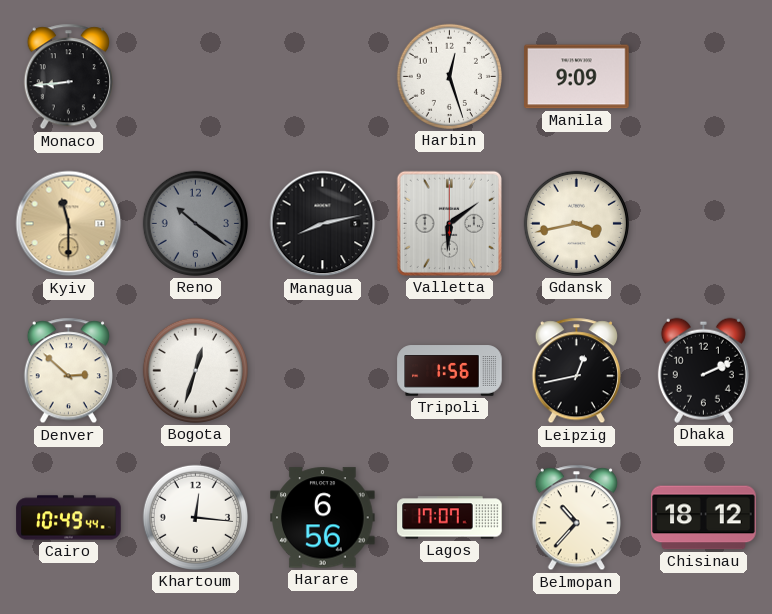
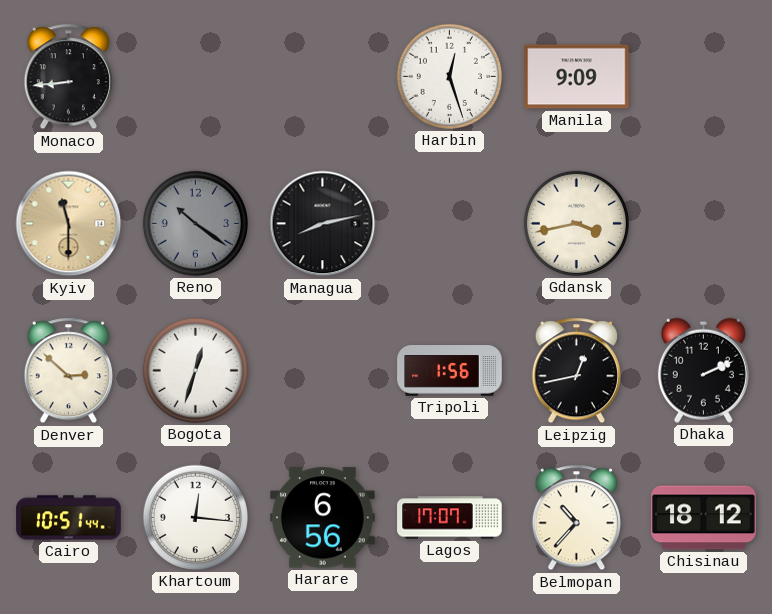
Valletta: 6:09 -> none
Cairo: 10:49 -> 10:51
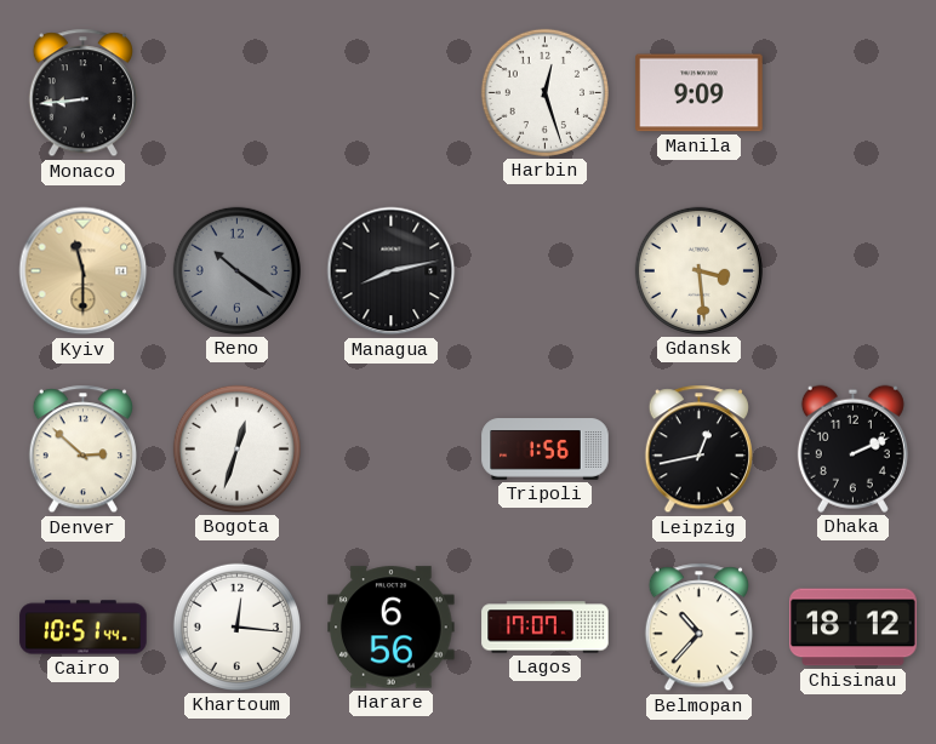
Gdansk: 3:43 -> 3:29
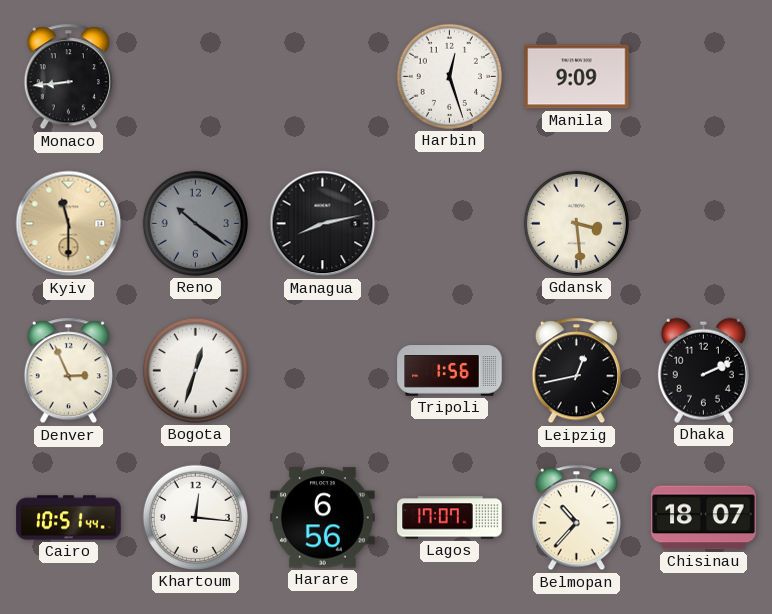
Denver: 2:52 -> 2:56
Chisinau: 18:12 -> 18:07
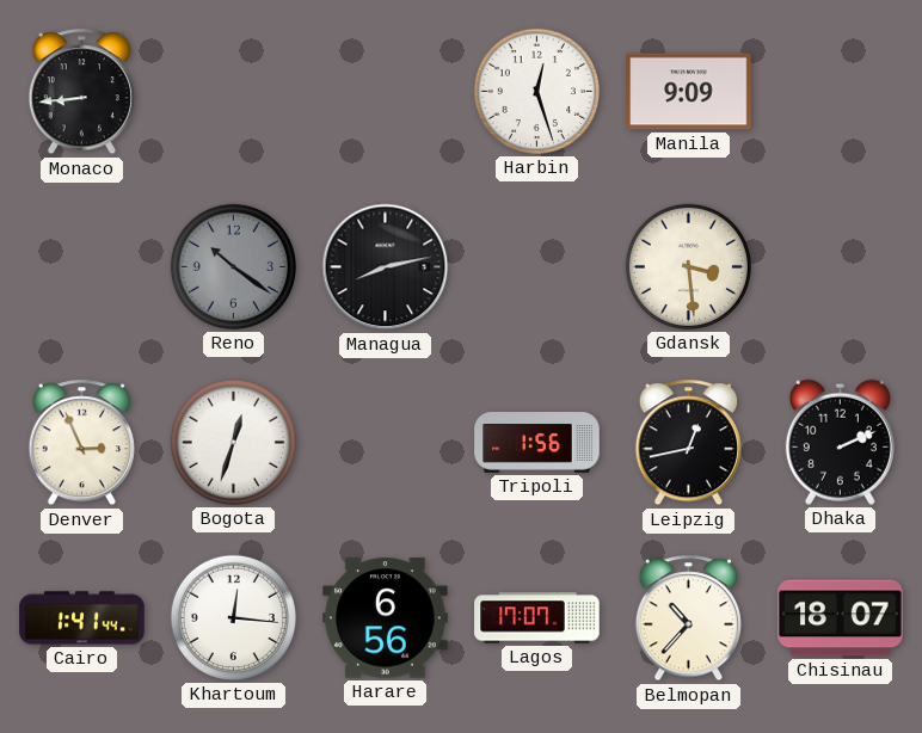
Kyiv: 11:30 -> none
Cairo: 10:51 -> 1:41
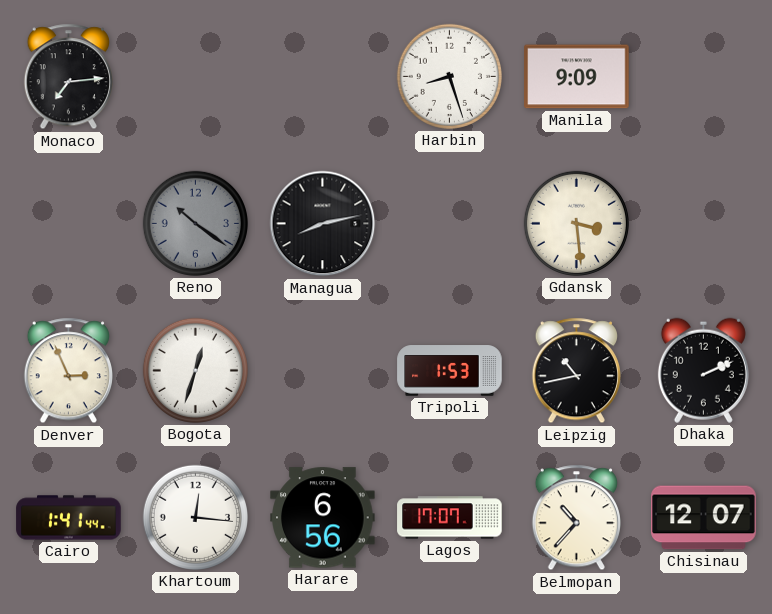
Monaco: 8:44 -> 7:14
Harbin: 12:27 -> 8:27
Tripoli: 1:56 -> 1:53
Leipzig: 12:43 -> 10:43
Chisinau: 18:07 -> 12:07
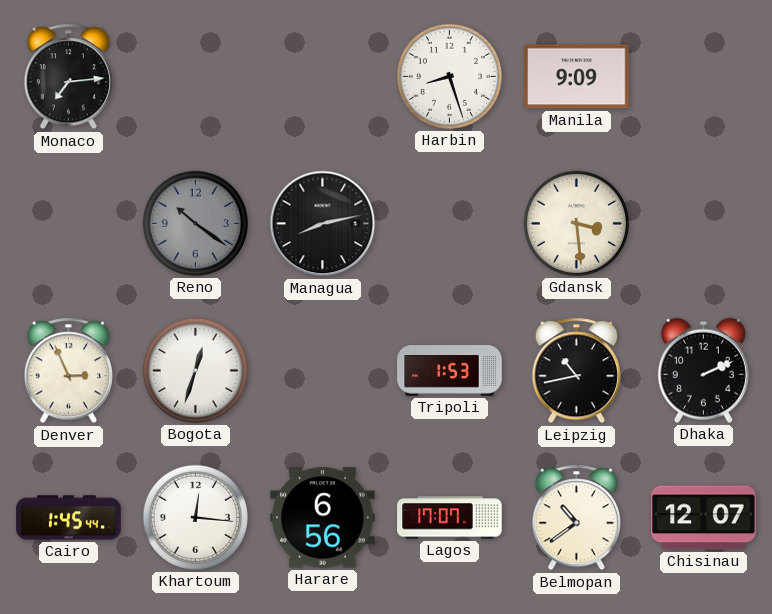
Cairo: 1:41 -> 1:45
Belmopan: 10:37 -> 10:39
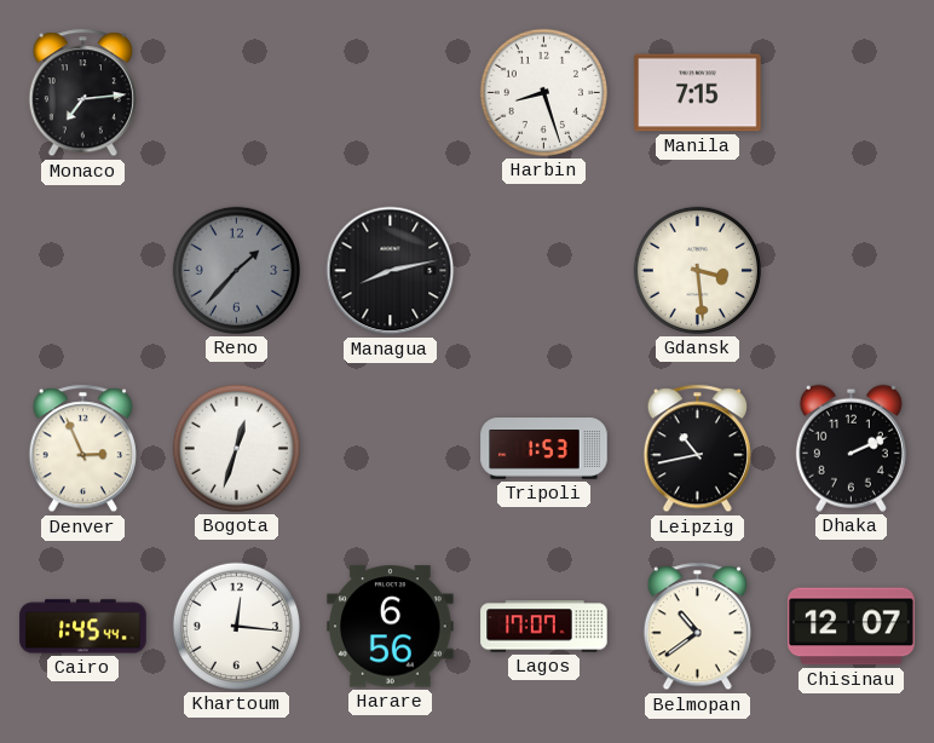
Manila: 9:09 -> 7:15
Reno: 10:21 -> 1:37
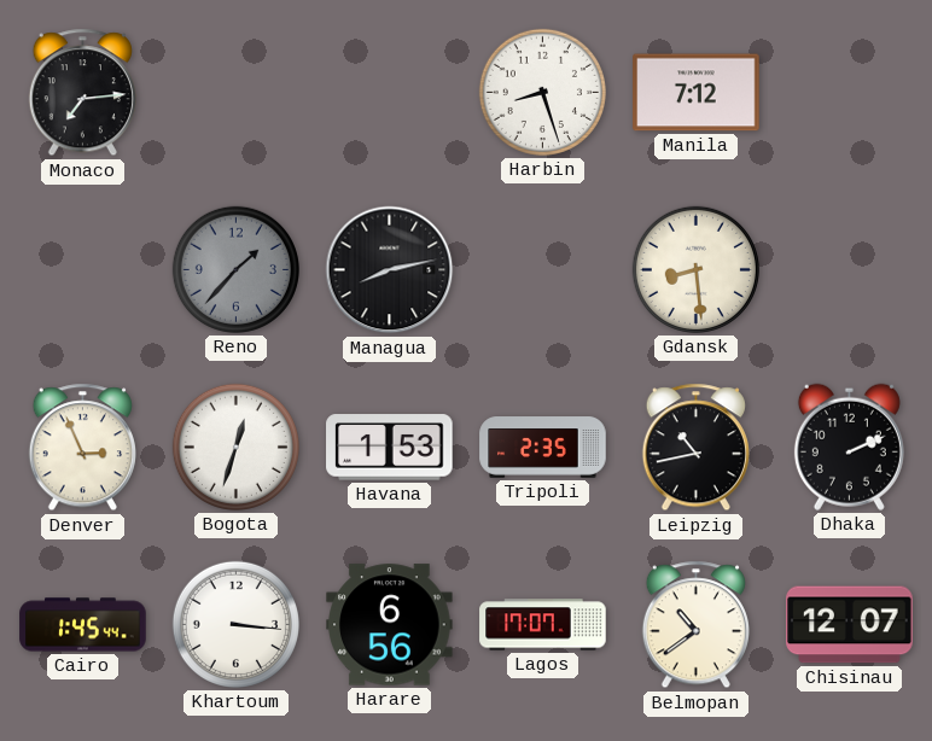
Manila: 7:15 -> 7:12
Gdansk: 3:29 -> 8:29
Havana: none -> 1:53
Tripoli: 1:53 -> 2:35
Khartoum: 12:16 -> 3:16
